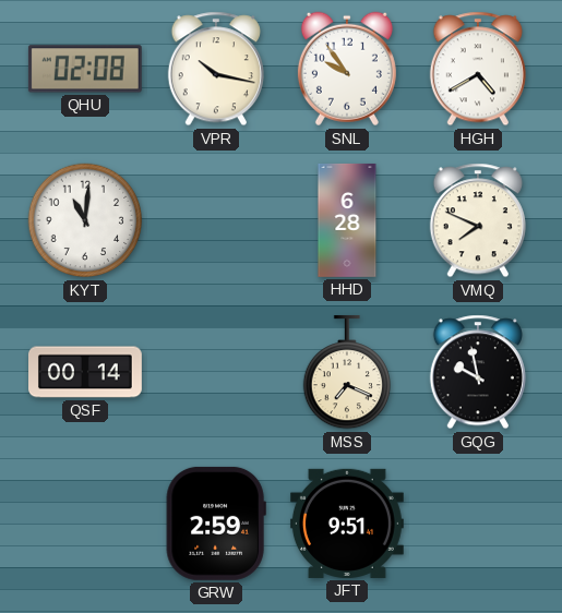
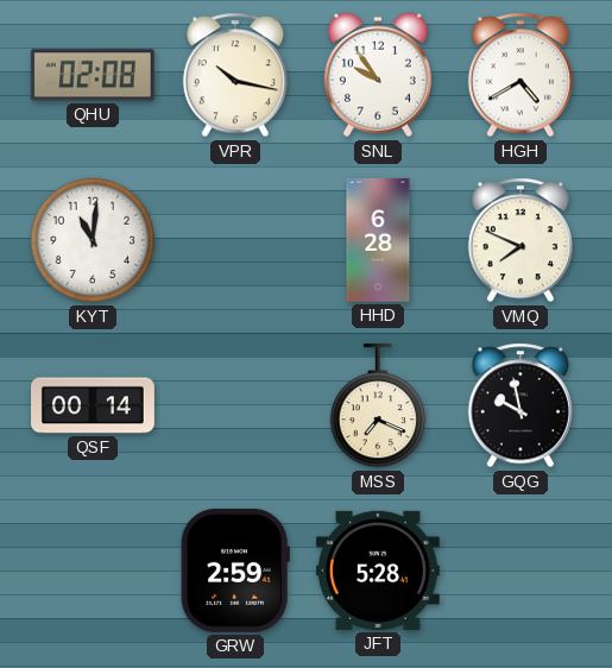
JFT: 9:51 -> 5:28
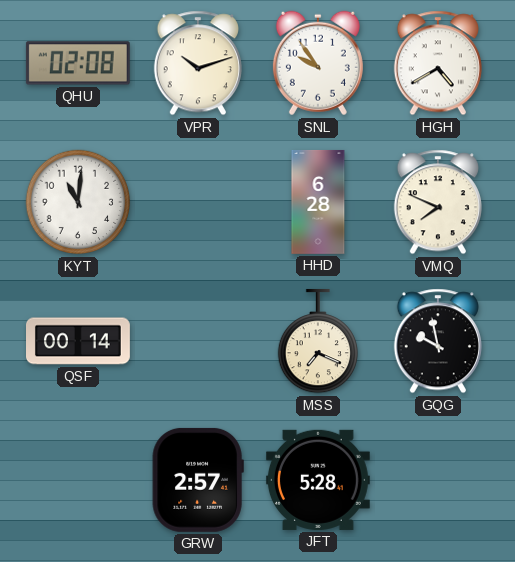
VPR: 10:17 -> 10:12
GRW: 2:59 -> 2:57
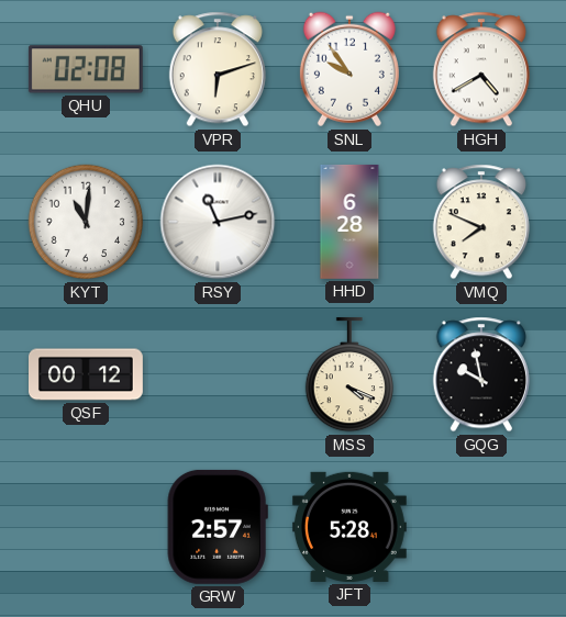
VPR: 10:12 -> 6:12
RSY: none -> 11:13
QSF: 00:14 -> 00:12
MSS: 7:19 -> 4:19
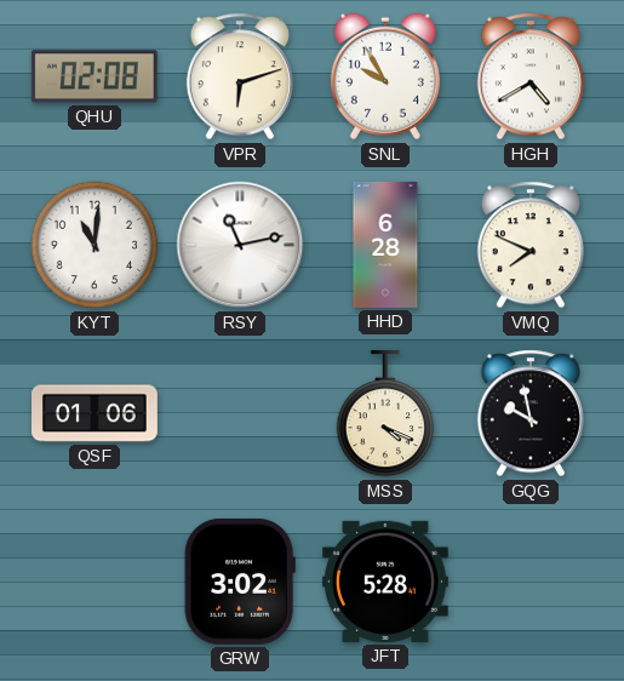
SNL: 9:54 -> 9:55
QSF: 00:12 -> 01:06
GRW: 2:57 -> 3:02
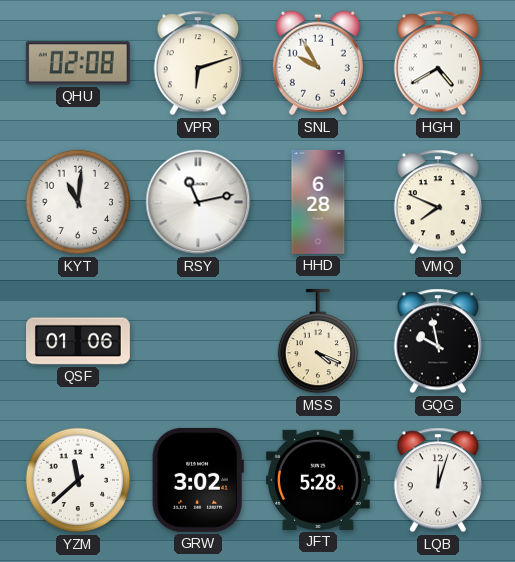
YZM: none -> 11:38
LQB: none -> 12:03
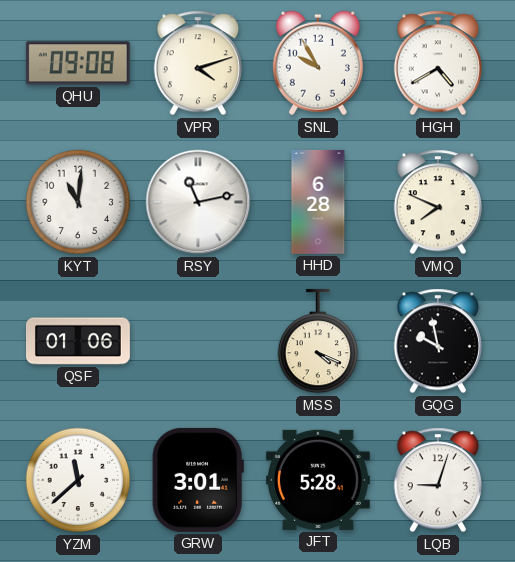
QHU: 02:08 -> 09:08
VPR: 6:12 -> 4:12
GRW: 3:02 -> 3:01
LQB: 12:03 -> 9:03
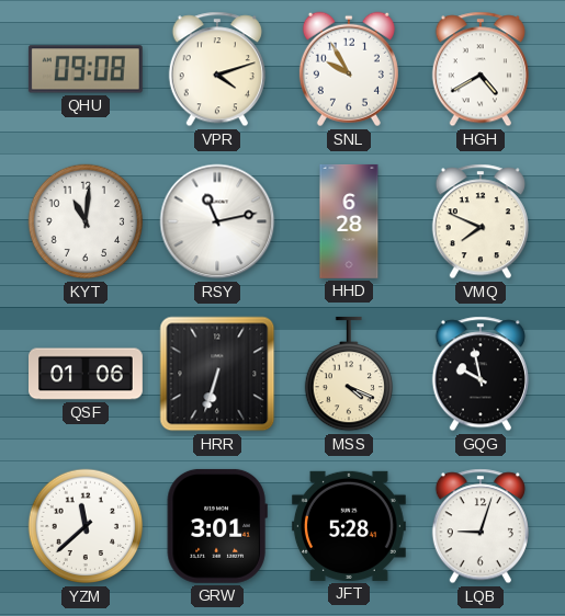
HRR: none -> 6:33
